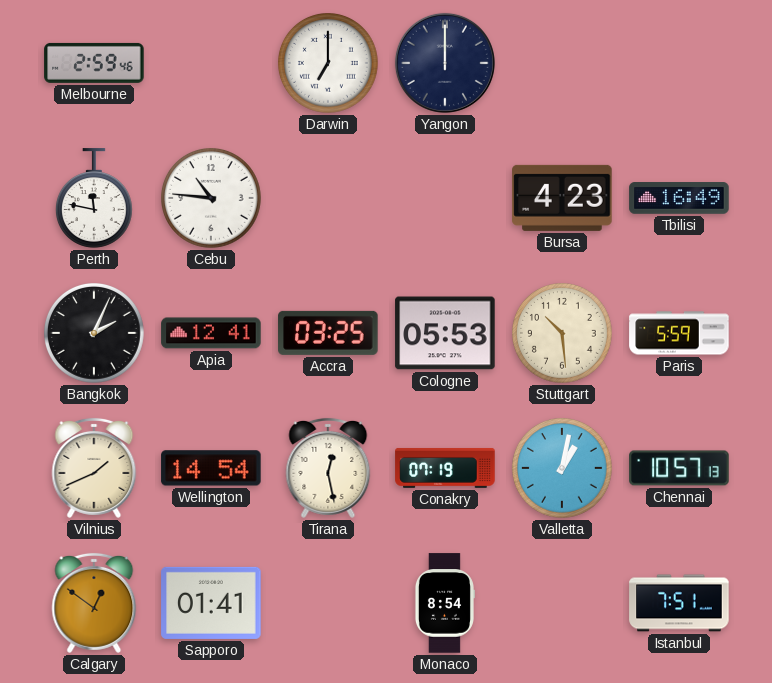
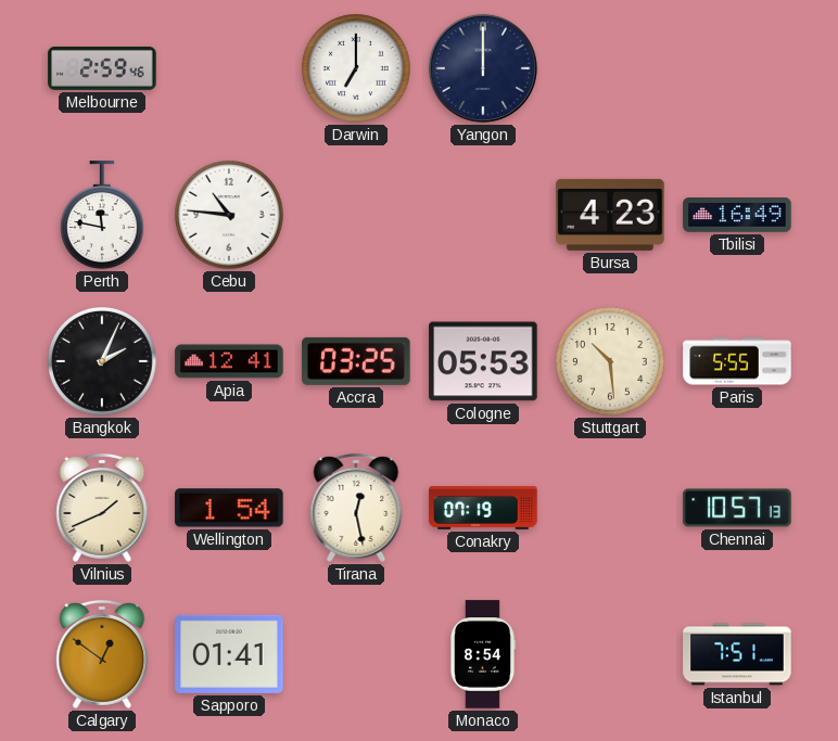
Paris: 5:59 -> 5:55
Wellington: 14:54 -> 1:54
Valletta: 1:02 -> none
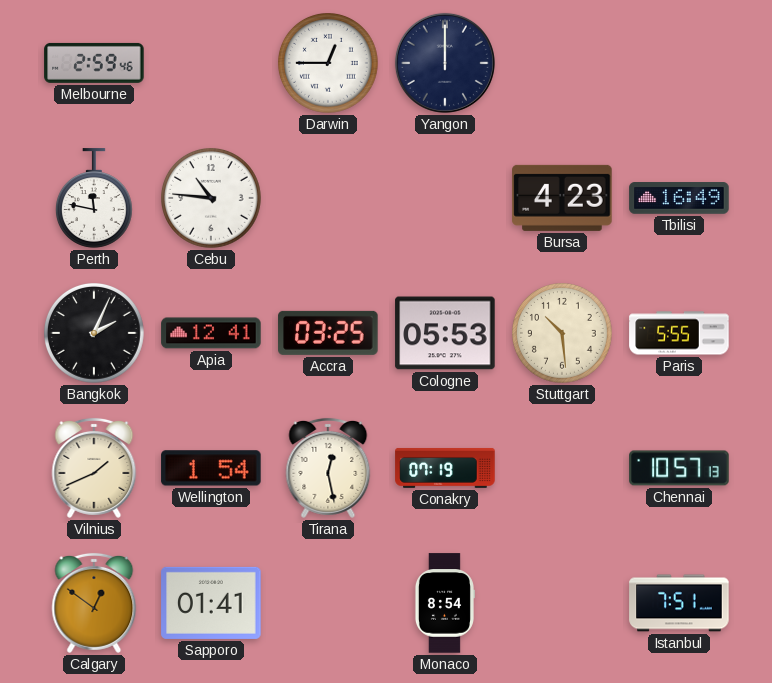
Darwin: 7:00 -> 12:45
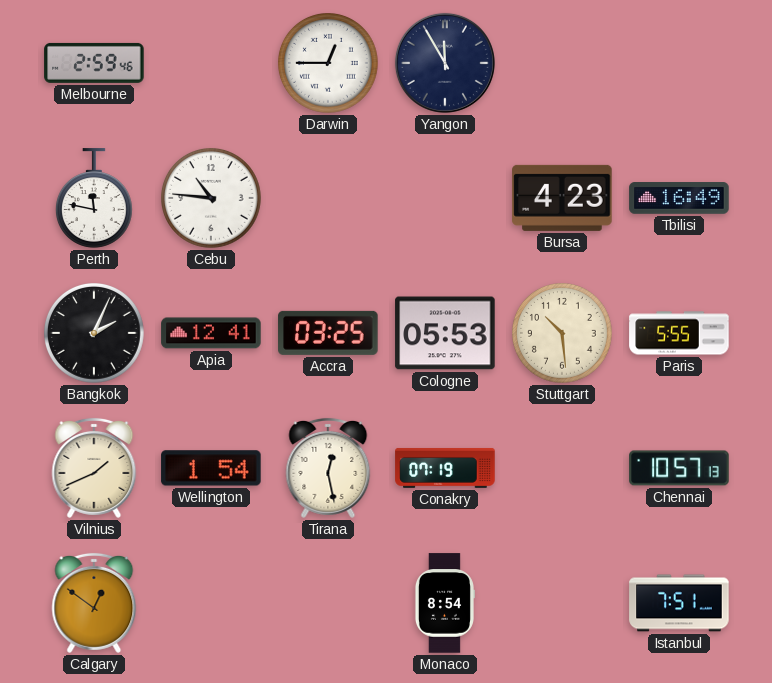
Yangon: 12:00 -> 11:55
Sapporo: 01:41 -> none
